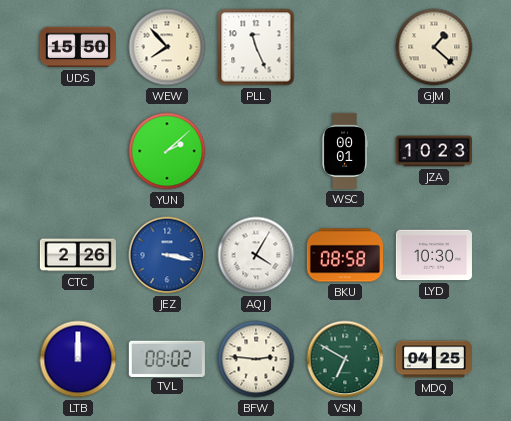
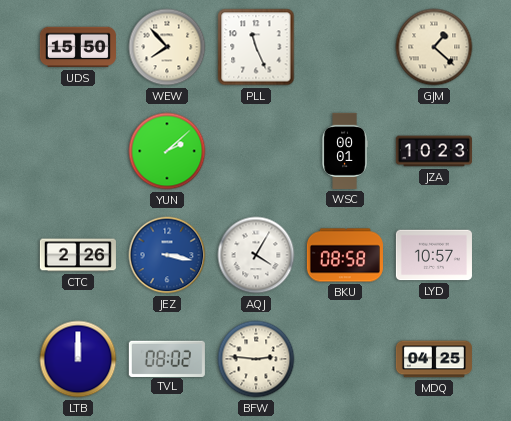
LYD: 10:30 -> 10:57
VSN: 6:50 -> none
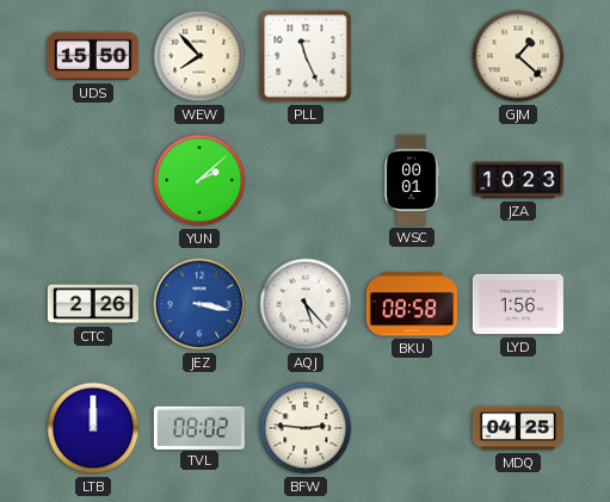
AQJ: 4:05 -> 5:23
LYD: 10:57 -> 1:56
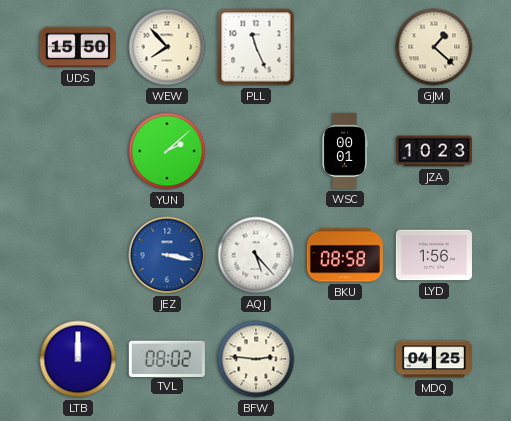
CTC: 2:26 -> none
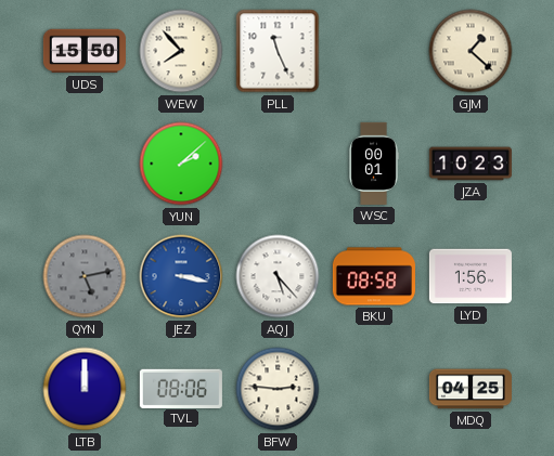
QYN: none -> 5:13
TVL: 08:02 -> 08:06
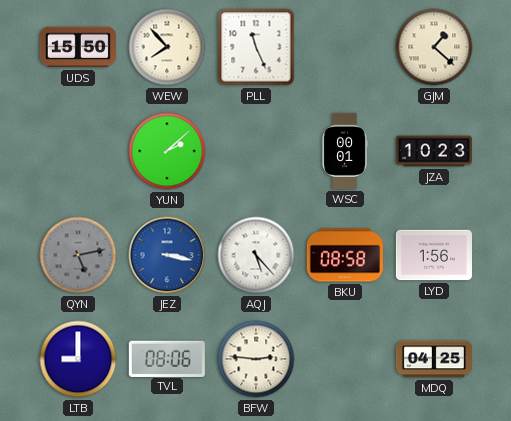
LTB: 12:00 -> 9:00
